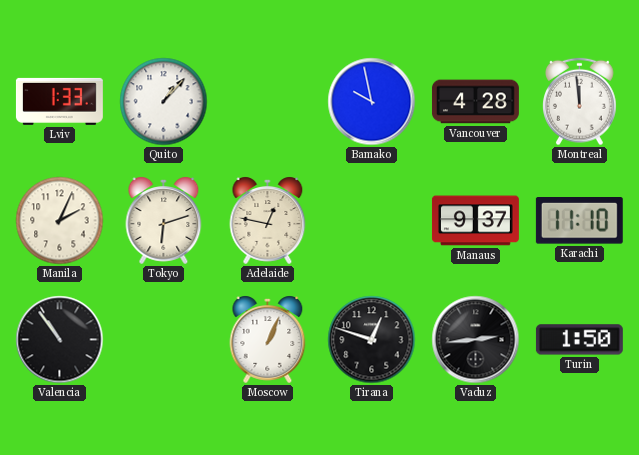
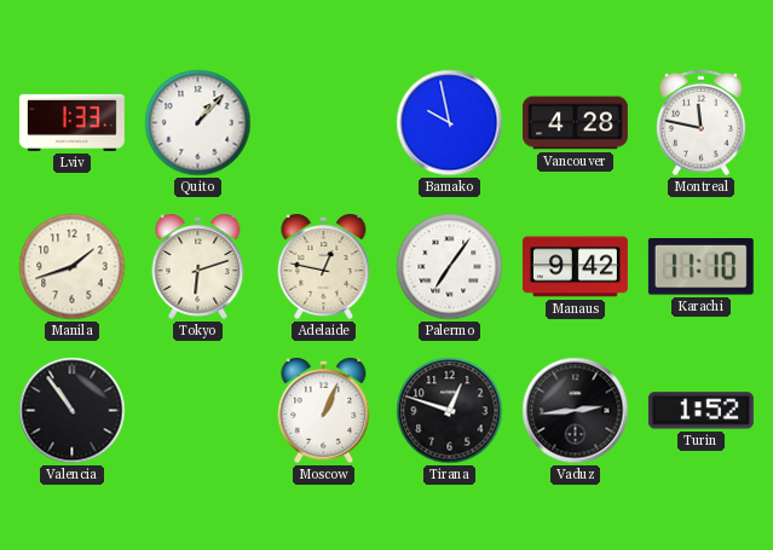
Montreal: 11:59 -> 11:47
Manila: 2:04 -> 1:42
Palermo: none -> 7:06
Manaus: 9:37 -> 9:42
Turin: 1:50 -> 1:52
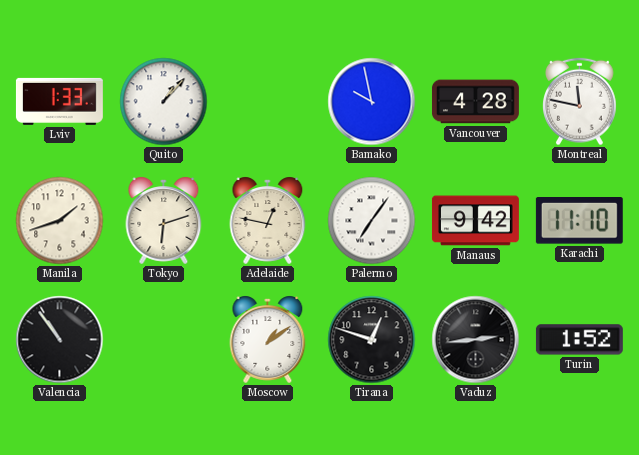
Moscow: 1:04 -> 1:09
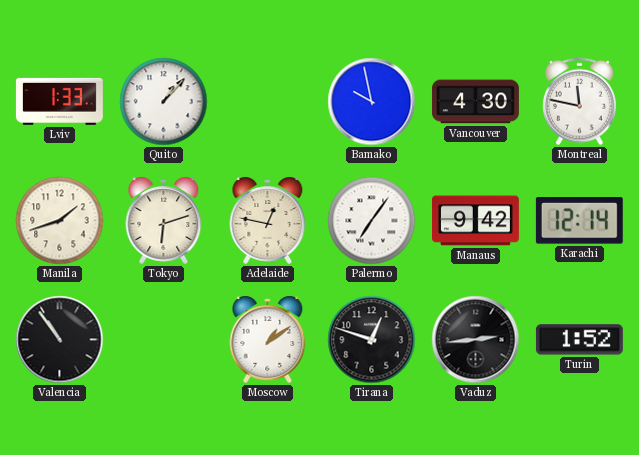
Vancouver: 4:28 -> 4:30
Karachi: 11:10 -> 12:14
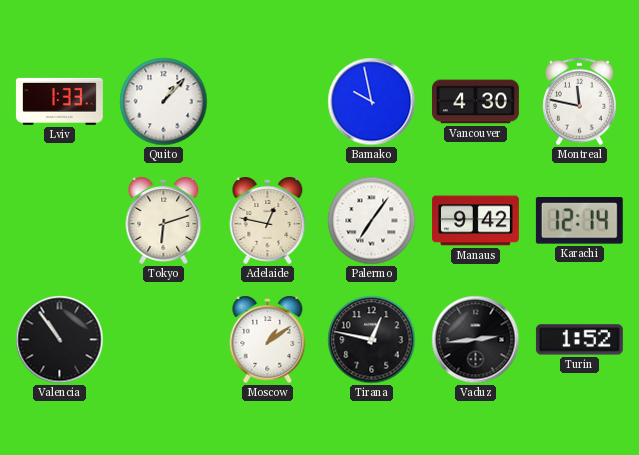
Manila: 1:42 -> none
Tirana: 12:48 -> 12:47
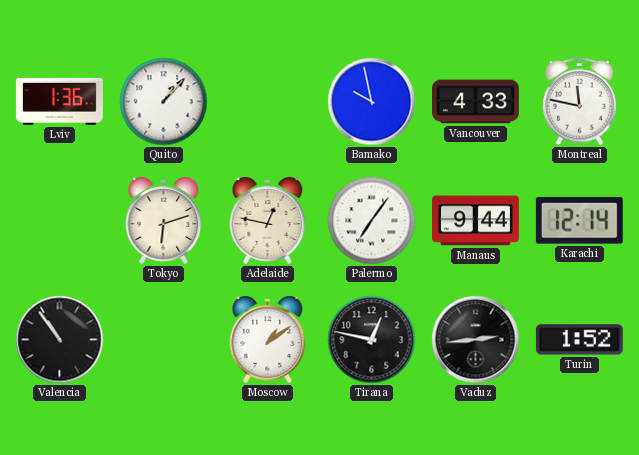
Lviv: 1:33 -> 1:36
Vancouver: 4:30 -> 4:33
Manaus: 9:42 -> 9:44
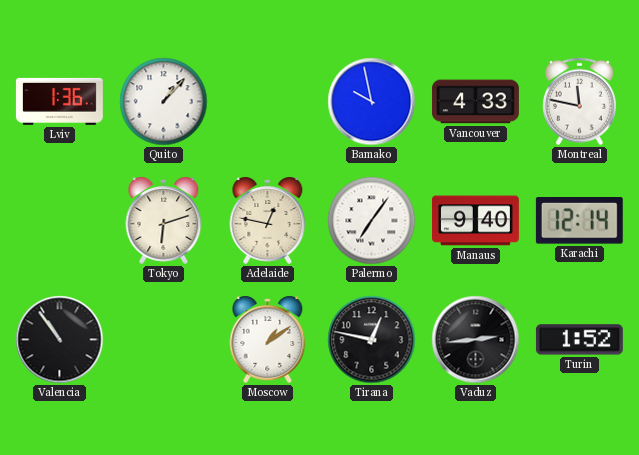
Manaus: 9:44 -> 9:40
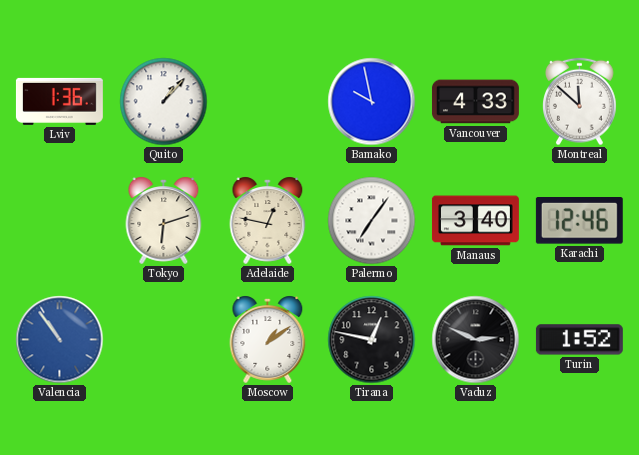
Montreal: 11:47 -> 11:52
Manaus: 9:40 -> 3:40
Karachi: 12:14 -> 12:46
Valencia dial: black -> blue
Vaduz: 2:44 -> 2:49
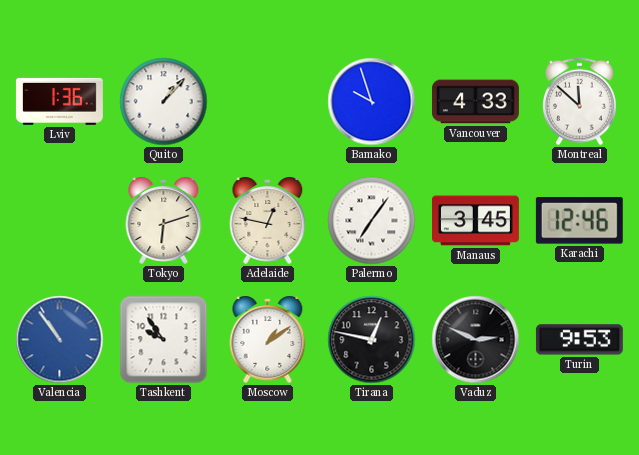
Bamako: 9:58 -> 9:57
Manaus: 3:40 -> 3:45
Tashkent: none -> 9:54
Turin: 1:52 -> 9:53
